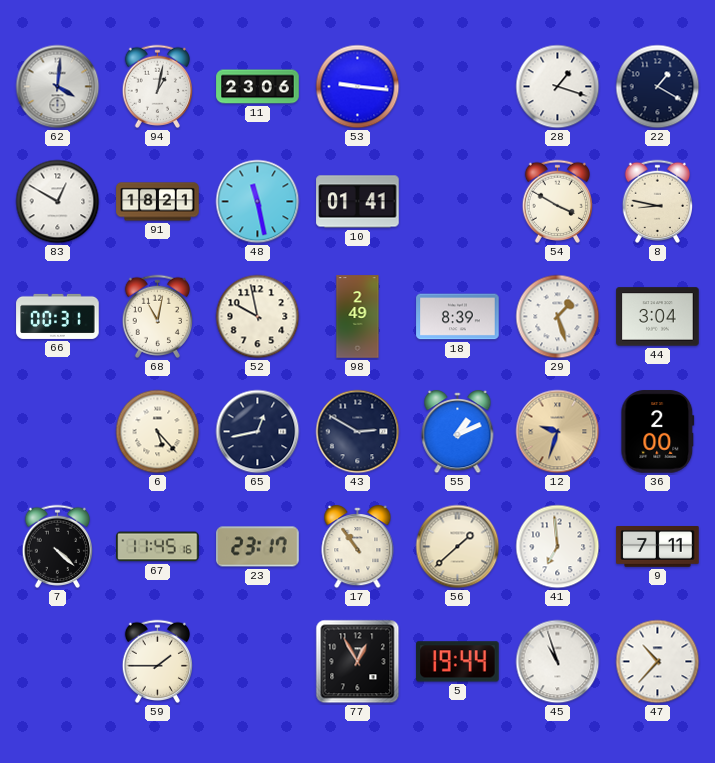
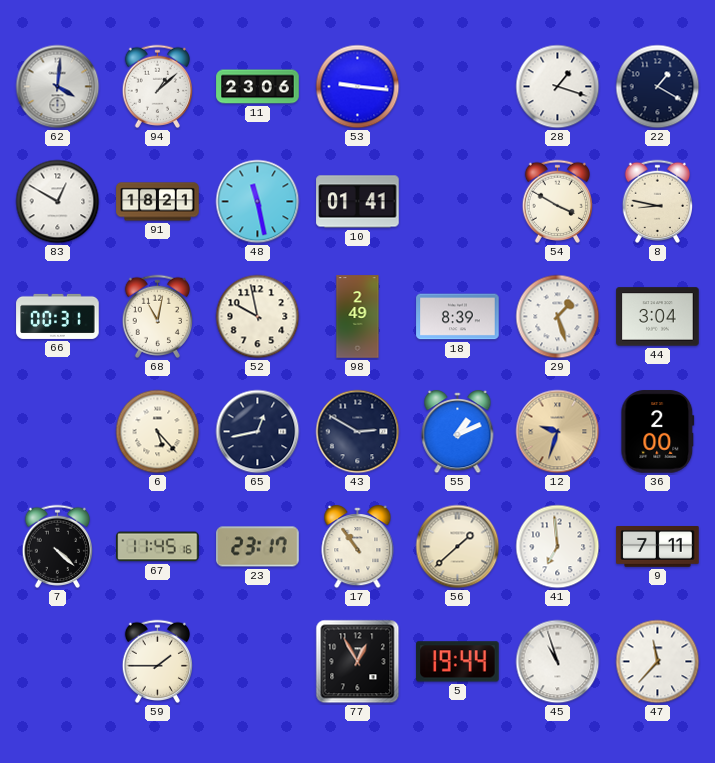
94: 1:02 -> 1:08
47: 10:37 -> 11:37
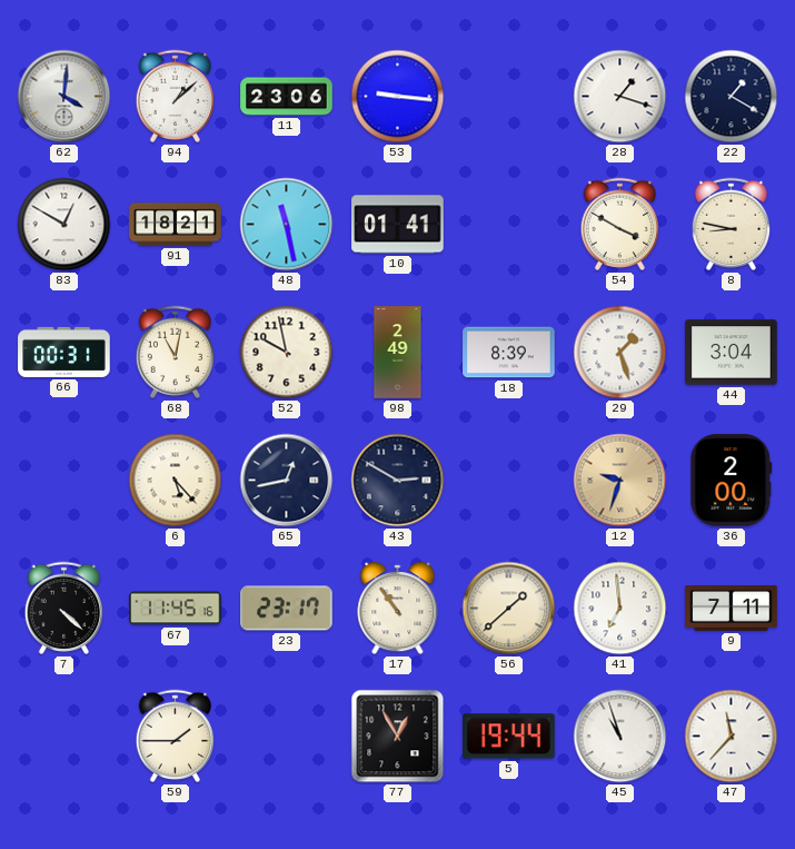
55: 1:11 -> none
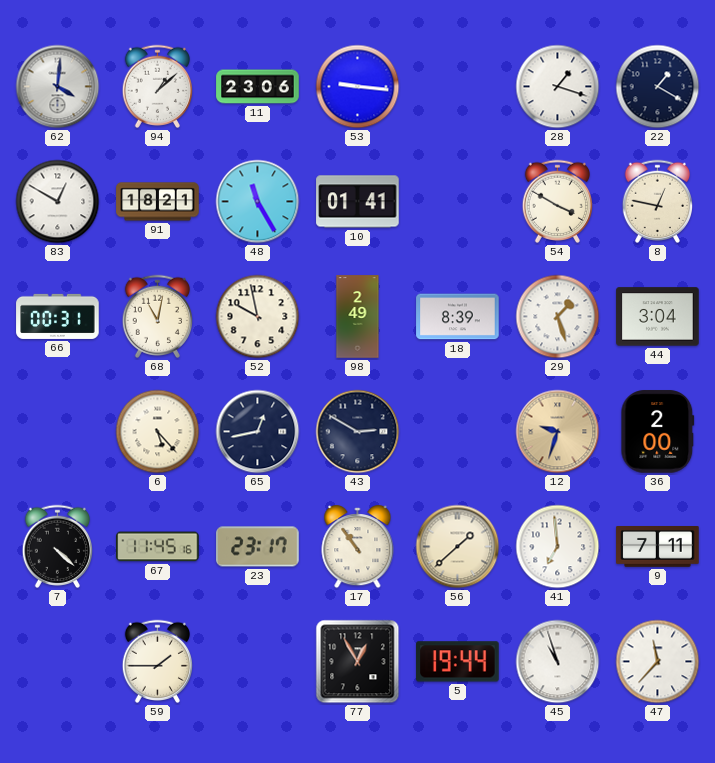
48: 11:28 -> 11:25
8: 8:47 -> 12:47
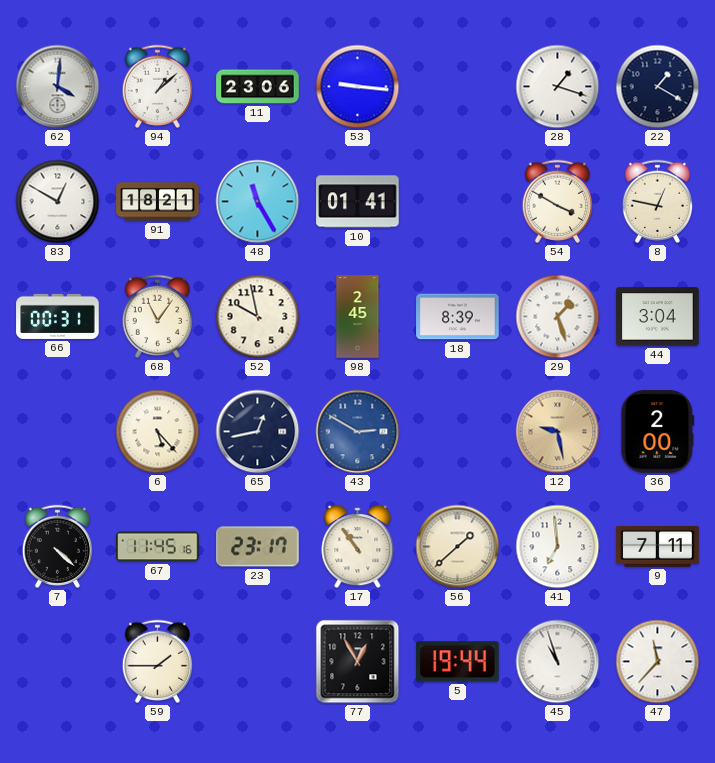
68: 11:02 -> 11:06
98: 2:49 -> 2:45
43 dial: navy -> blue
12: 9:33 -> 9:28
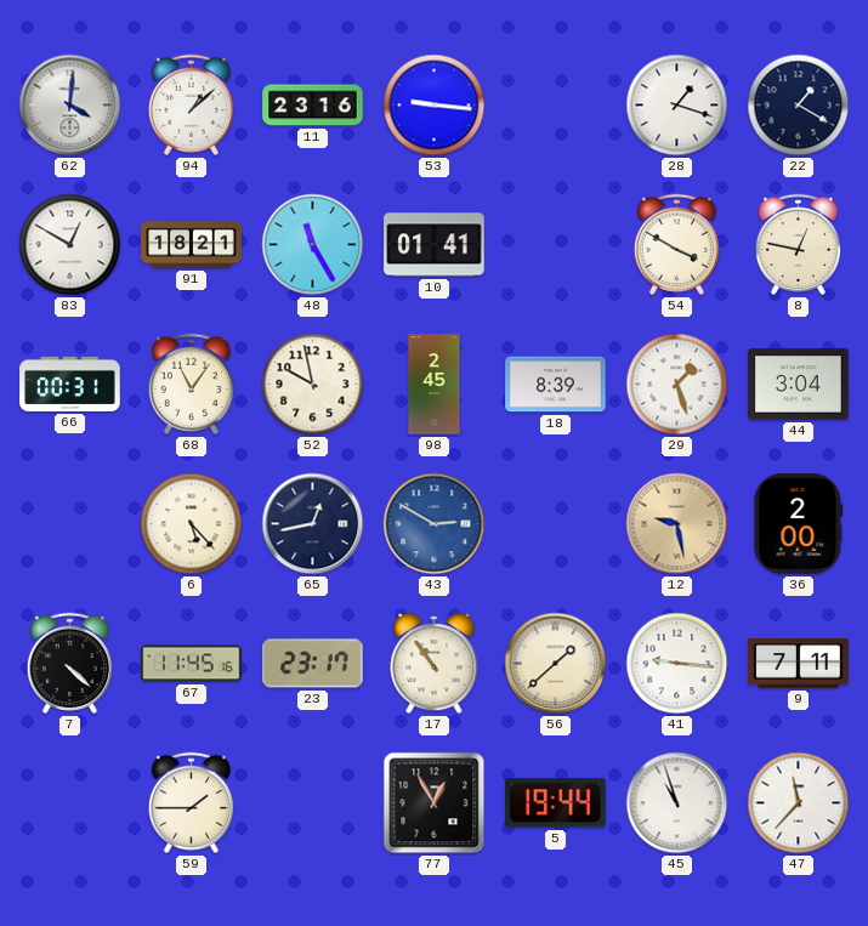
11: 23:06 -> 23:16
41: 6:59 -> 9:16
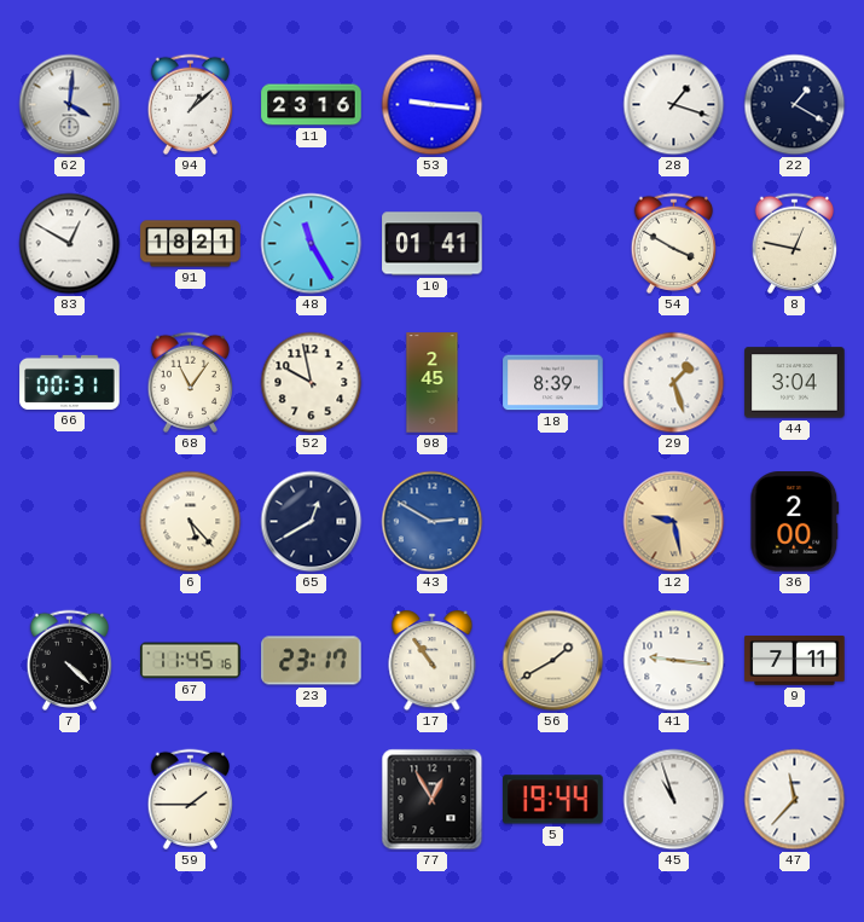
65: 12:43 -> 12:40
56: 1:38 -> 1:40
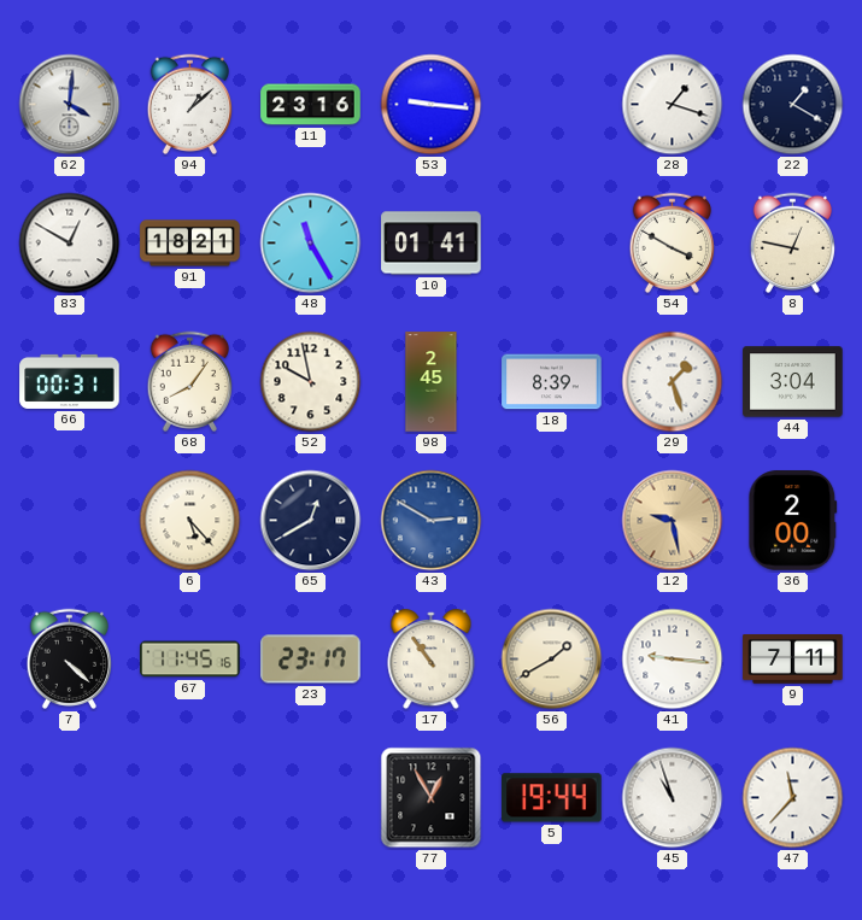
68: 11:06 -> 8:06
59: 1:45 -> none
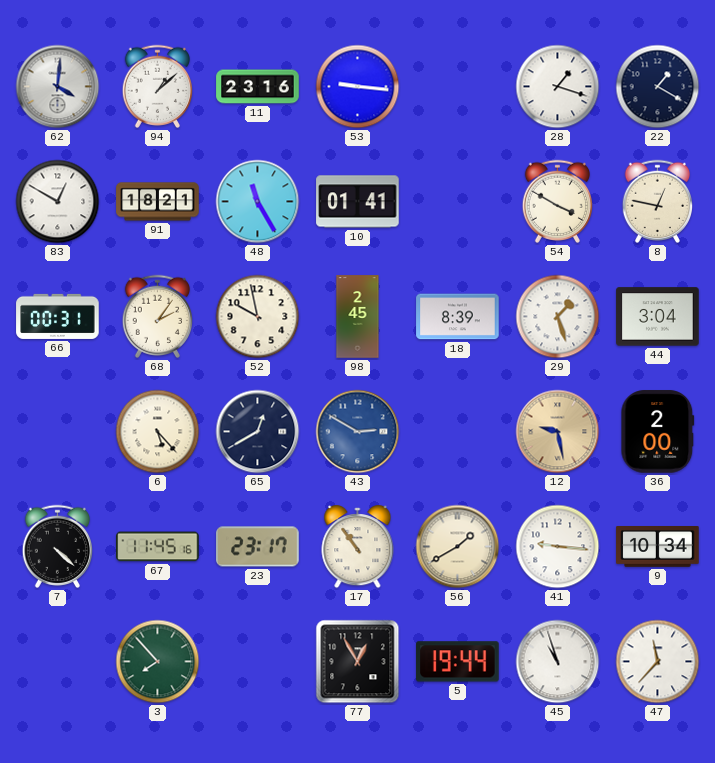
68: 8:06 -> 2:06
9: 7:11 -> 10:34
3: none -> 7:53
